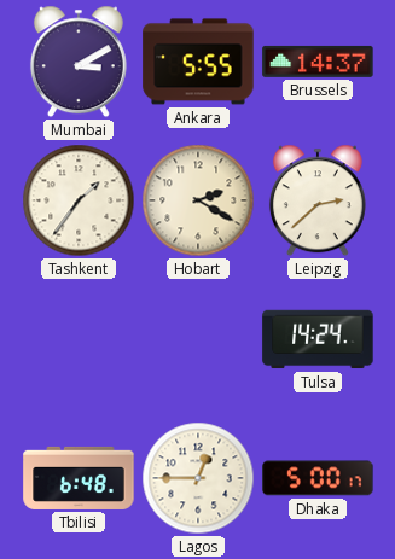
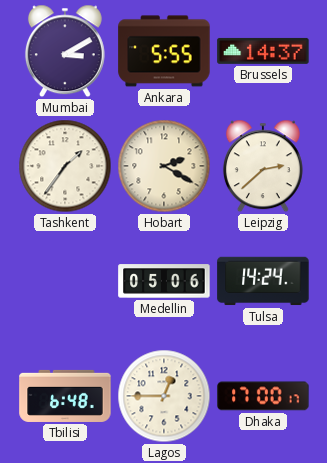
Medellin: none -> 05:06
Dhaka: 5:00 -> 17:00
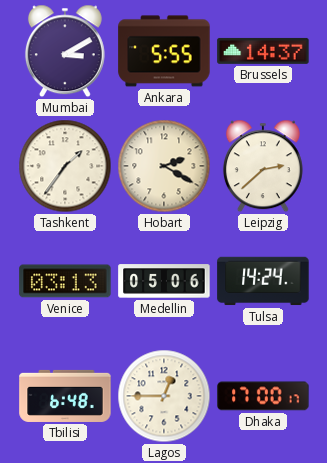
Venice: none -> 03:13
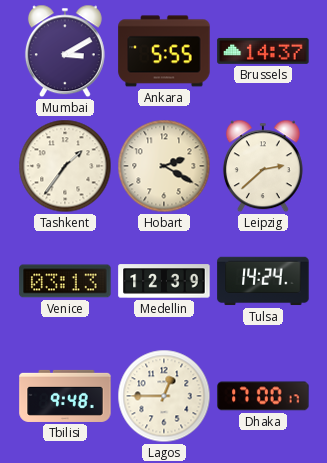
Medellin: 05:06 -> 12:39
Tbilisi: 6:48 -> 9:48
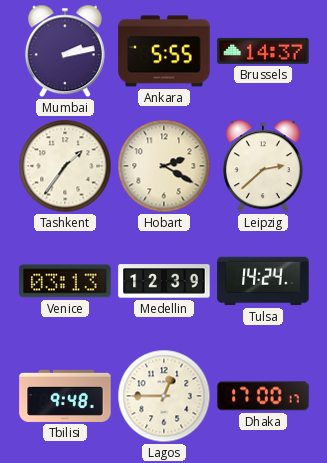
Mumbai: 3:10 -> 2:13
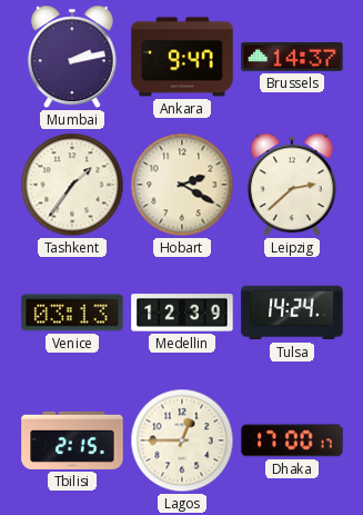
Ankara: 5:55 -> 9:47
Tbilisi: 9:48 -> 2:15
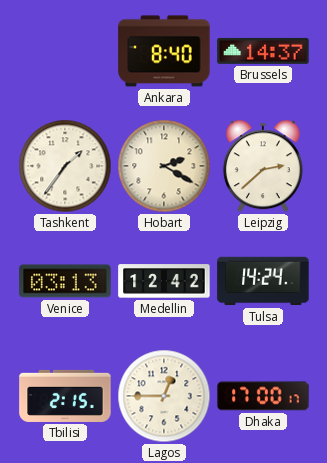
Mumbai: 2:13 -> none
Ankara: 9:47 -> 8:40
Medellin: 12:39 -> 12:42
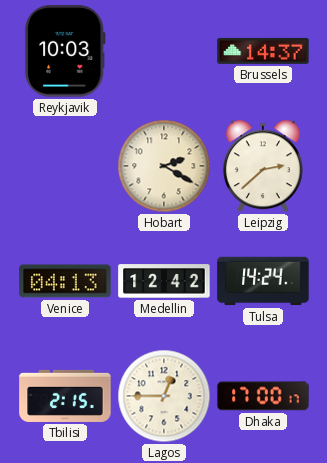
Reykjavik: none -> 10:03
Ankara: 8:40 -> none
Tashkent: 1:36 -> none
Venice: 03:13 -> 04:13
